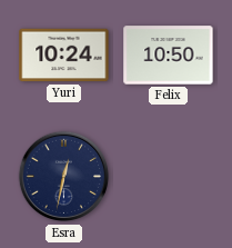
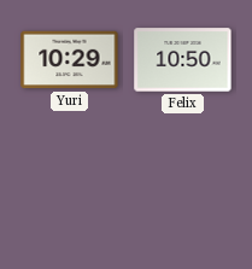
Yuri: 10:24 -> 10:29
Esra: 12:32 -> none
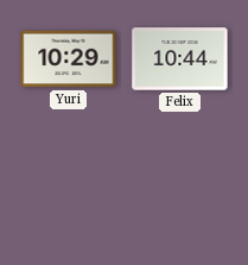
Felix: 10:50 -> 10:44
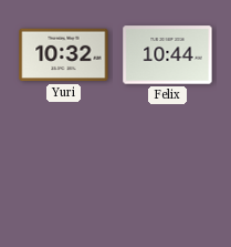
Yuri: 10:29 -> 10:32
